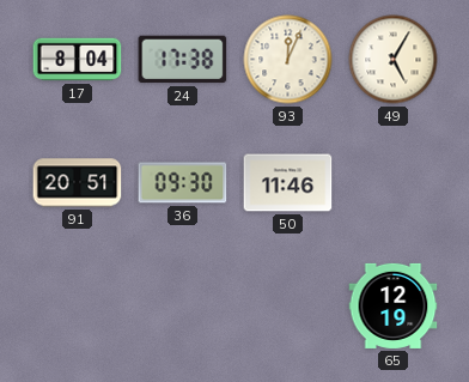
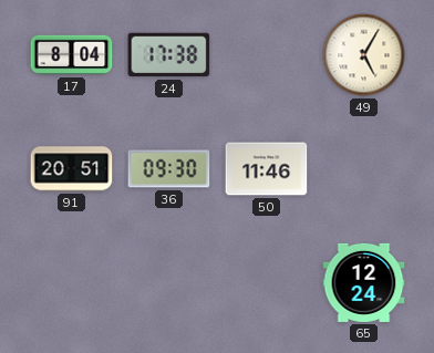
93: 12:04 -> none
65: 12:19 -> 12:24
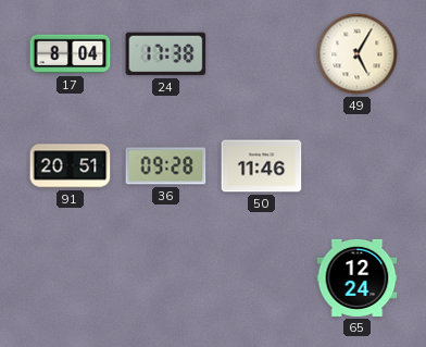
36: 09:30 -> 09:28
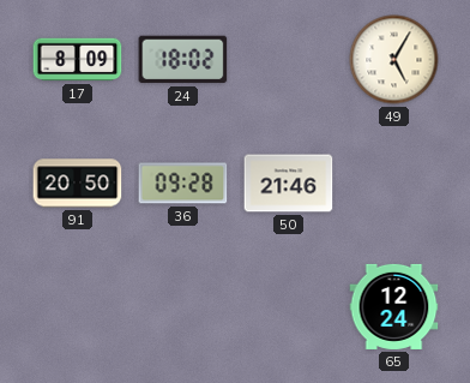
17: 8:04 -> 8:09
24: 17:38 -> 18:02
91: 20:51 -> 20:50
50: 11:46 -> 21:46
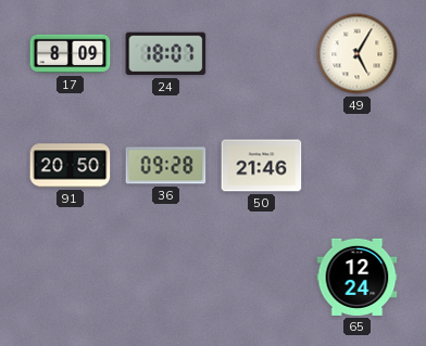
24: 18:02 -> 18:07
